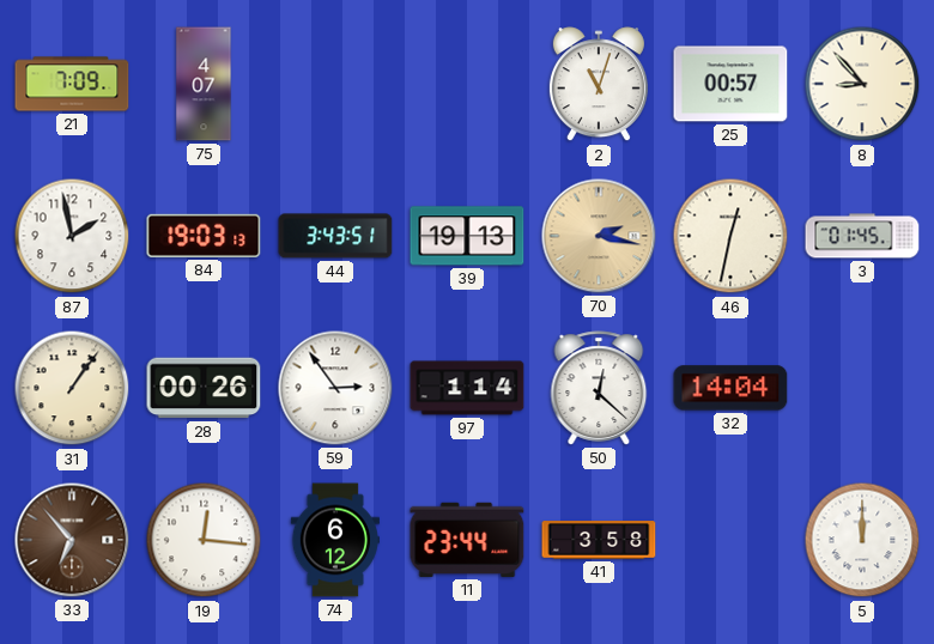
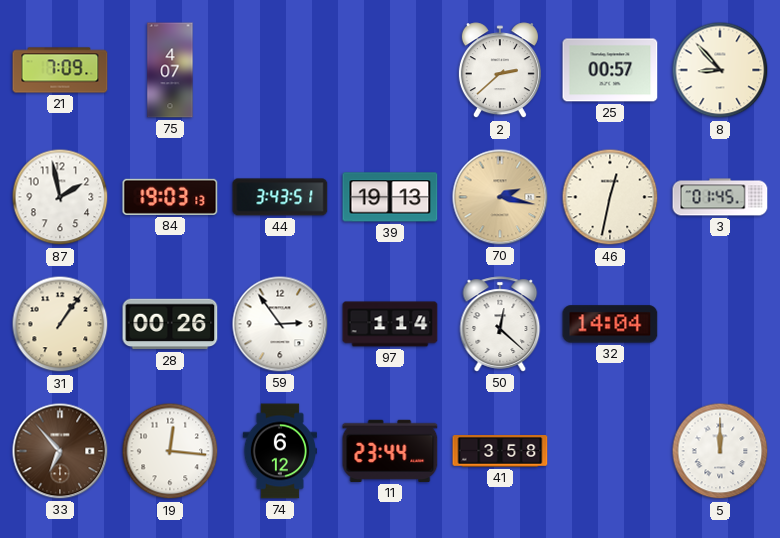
2: 11:03 -> 2:38
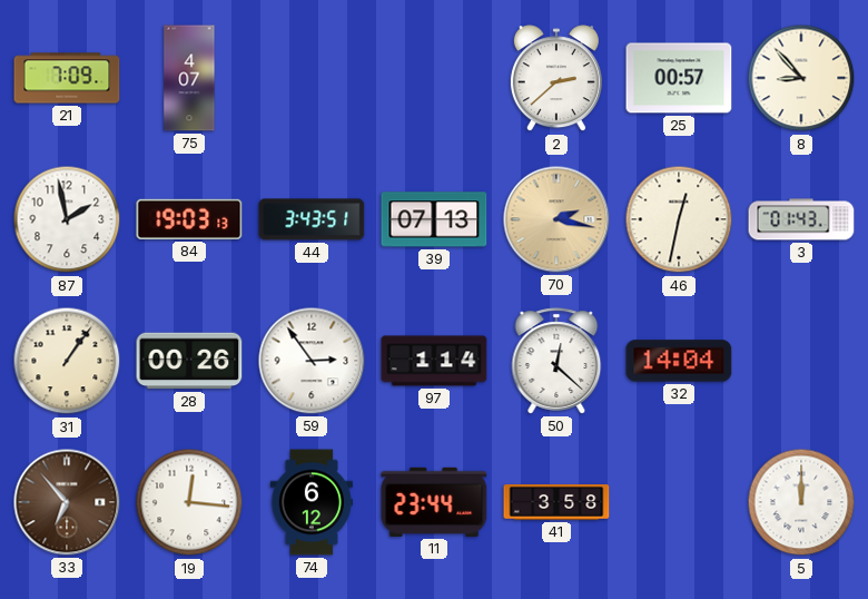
39: 19:13 -> 07:13
3: 01:45 -> 01:43
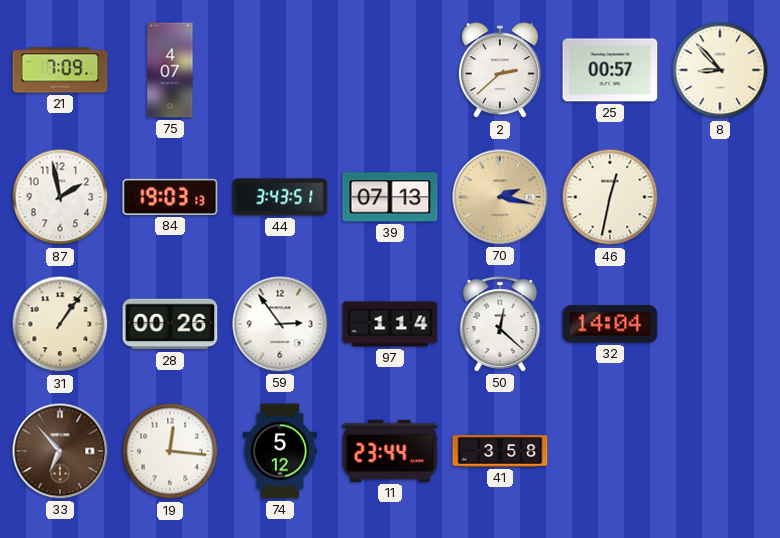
3: 01:43 -> none
74: 6:12 -> 5:12
5: 12:00 -> none
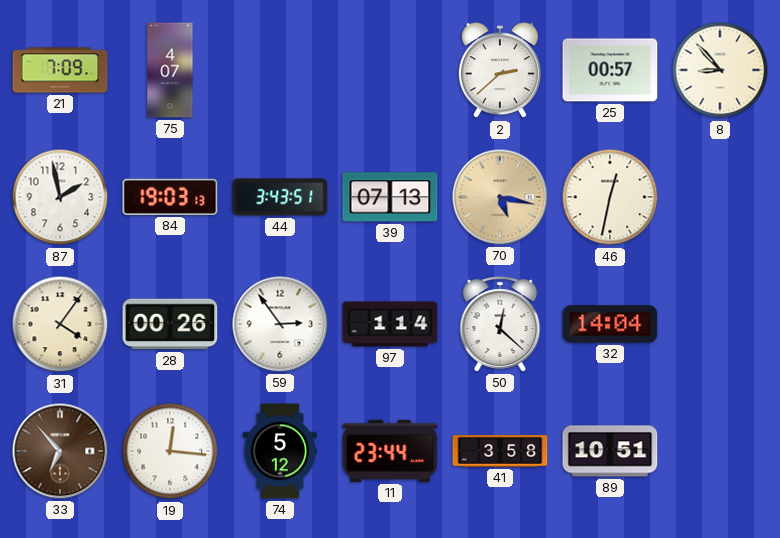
70: 2:17 -> 5:17
31: 1:06 -> 4:06
89: none -> 10:51
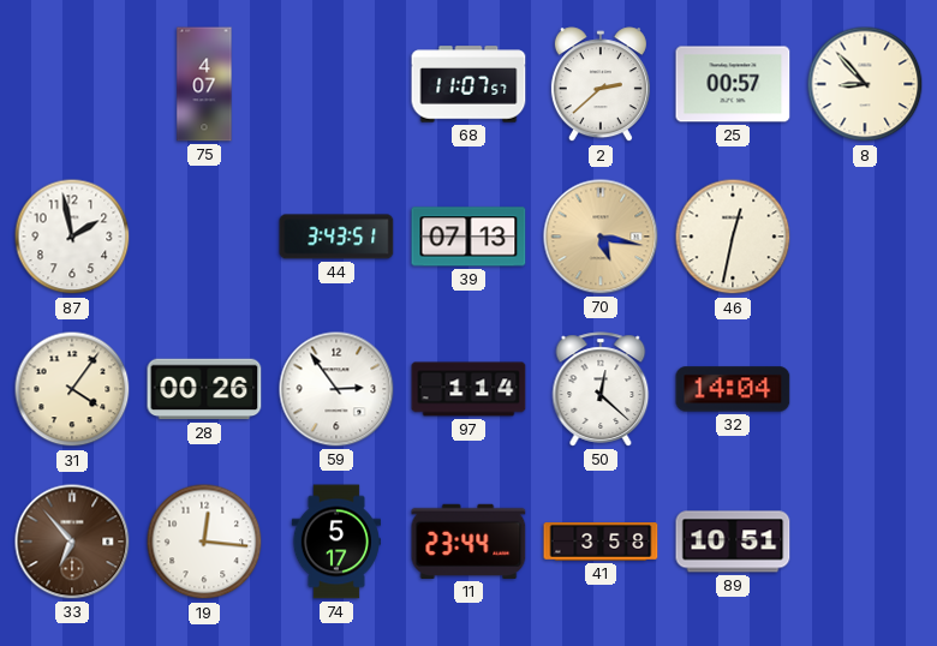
21: 7:09 -> none
68: none -> 11:07
84: 19:03 -> none
74: 5:12 -> 5:17
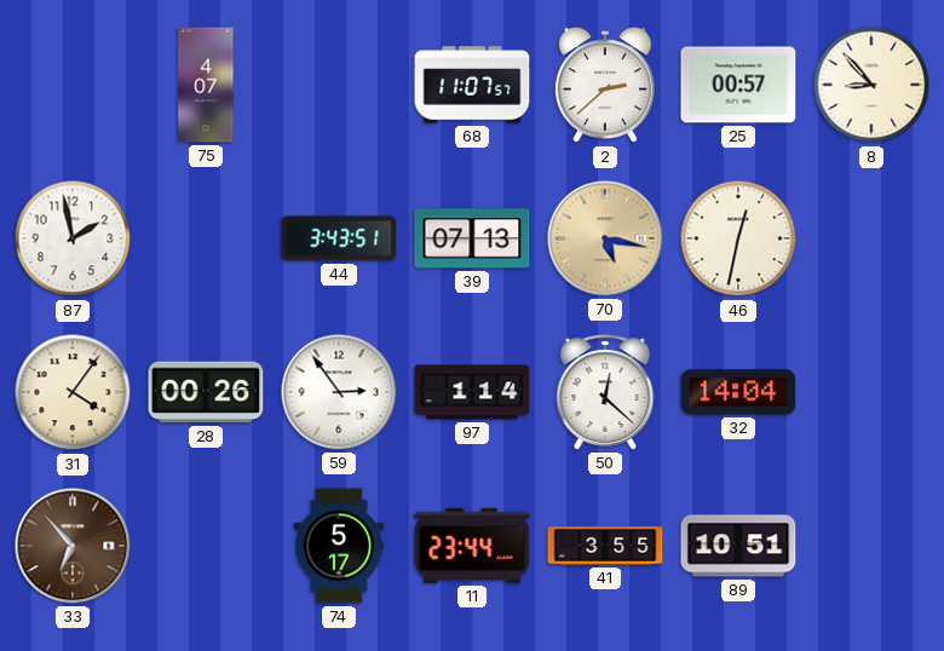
19: 12:16 -> none
41: 3:58 -> 3:55
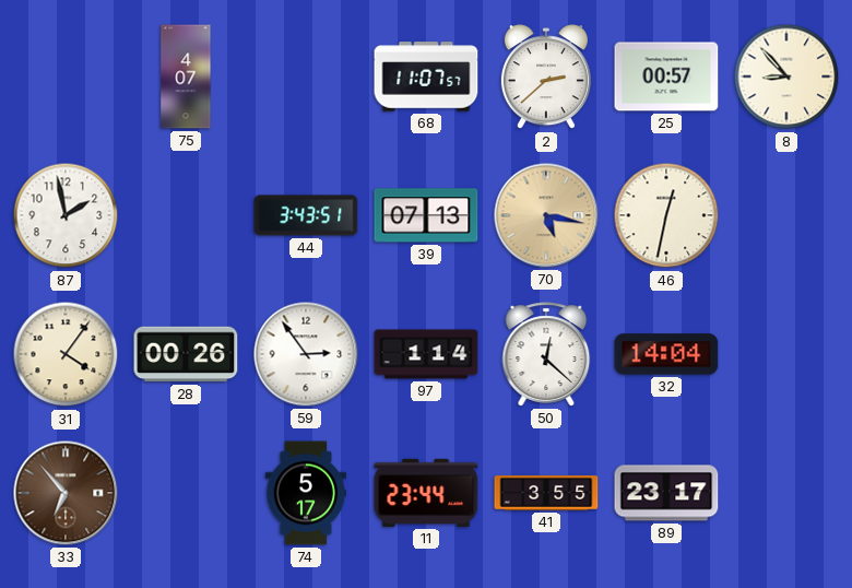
89: 10:51 -> 23:17
